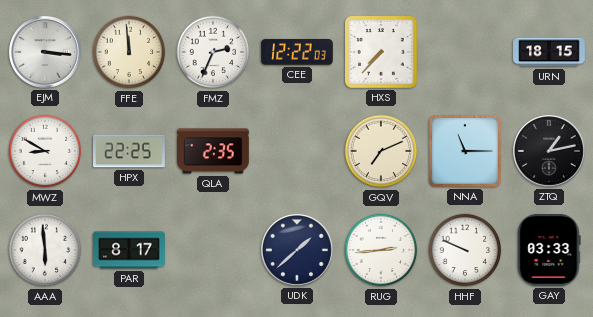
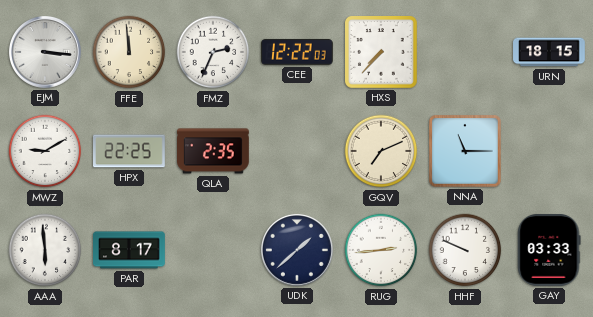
MWZ: 8:50 -> 9:10
ZTQ: 1:13 -> none
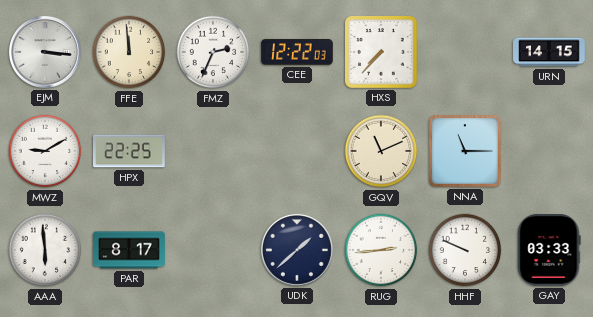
URN: 18:15 -> 14:15
QLA: 2:35 -> none
GQV: 7:11 -> 11:11
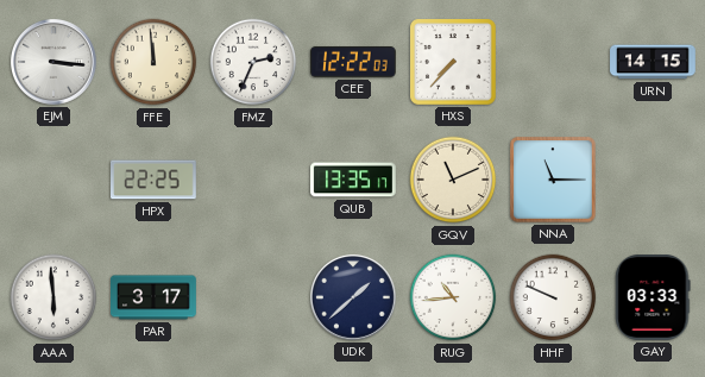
MWZ: 9:10 -> none
QUB: none -> 13:35
PAR: 8:17 -> 3:17
RUG: 2:44 -> 10:44
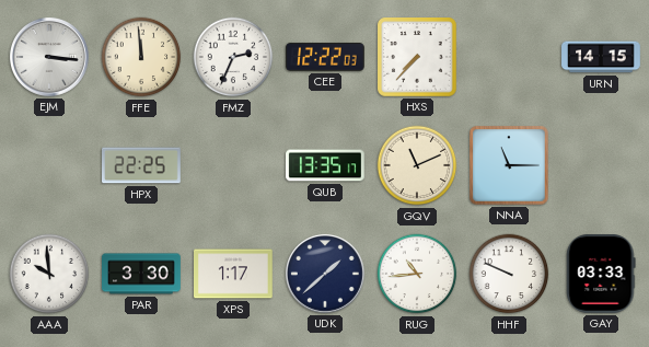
AAA: 5:59 -> 9:59
PAR: 3:17 -> 3:30
XPS: none -> 1:17
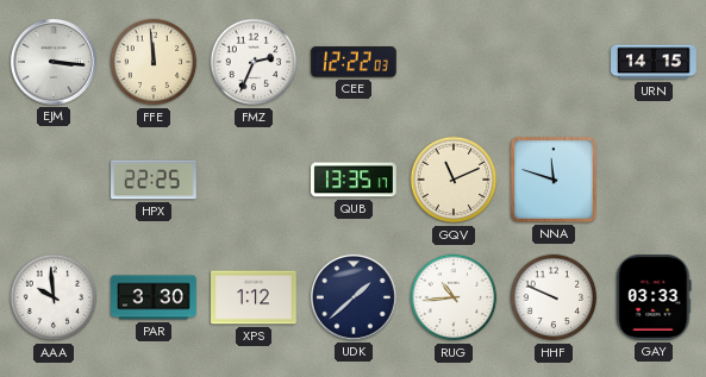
HXS: 7:37 -> none
NNA: 11:15 -> 11:48
XPS: 1:17 -> 1:12
